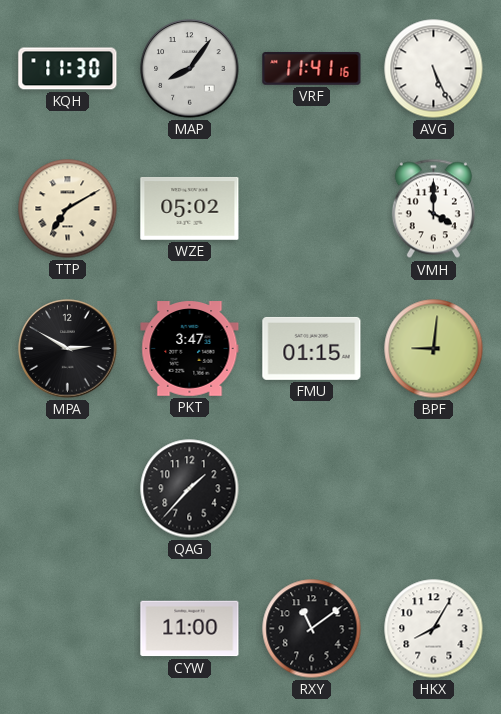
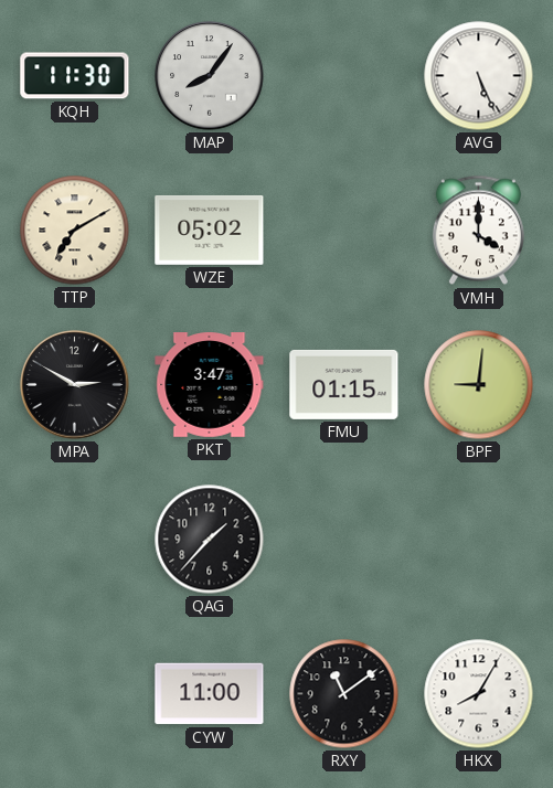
VRF: 11:41 -> none
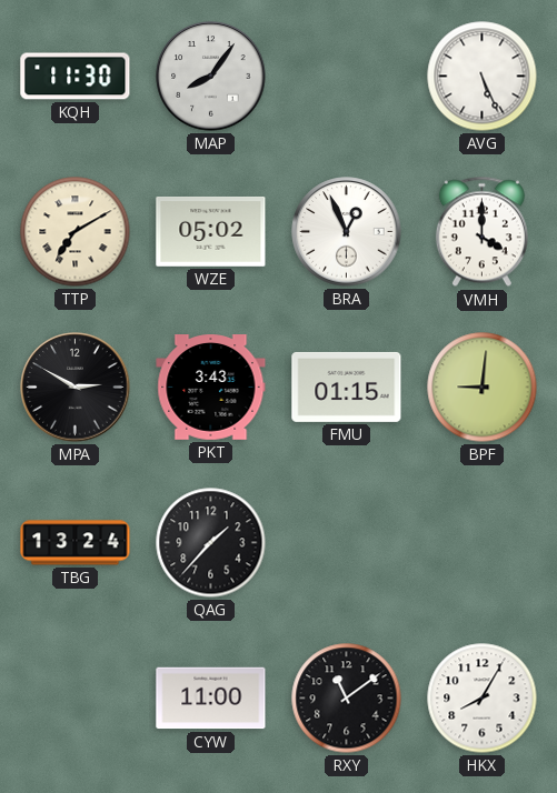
BRA: none -> 12:56
PKT: 3:47 -> 3:43
TBG: none -> 13:24
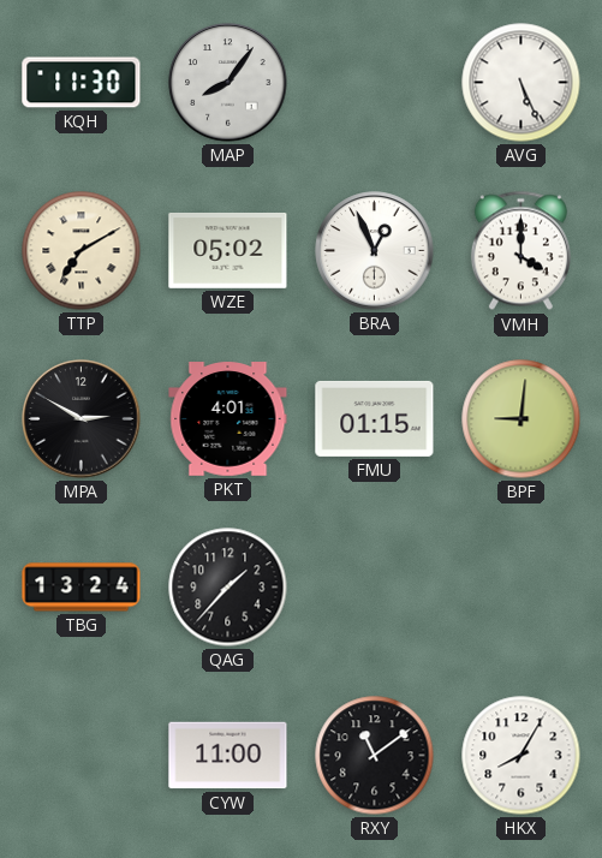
PKT: 3:43 -> 4:01
